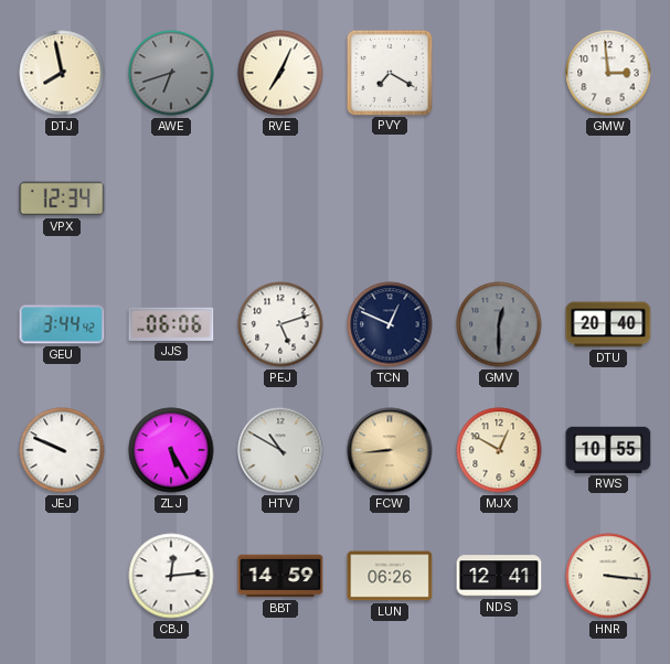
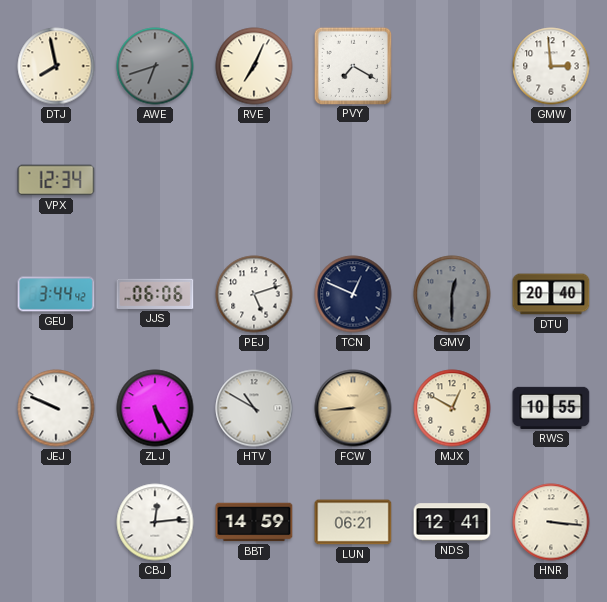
LUN: 06:26 -> 06:21
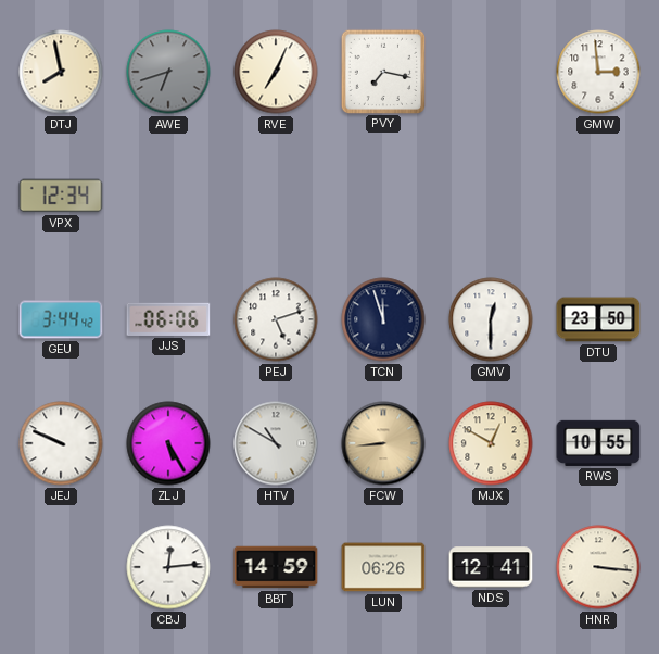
PVY: 7:20 -> 7:17
TCN: 12:49 -> 11:57
GMV dial: grey -> white
DTU: 20:40 -> 23:50
LUN: 06:21 -> 06:26
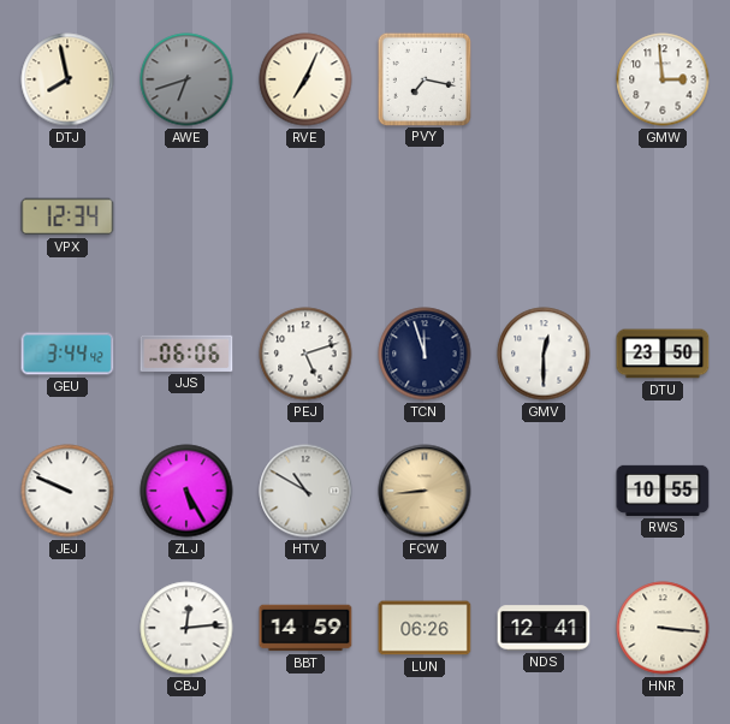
MJX: 12:50 -> none
